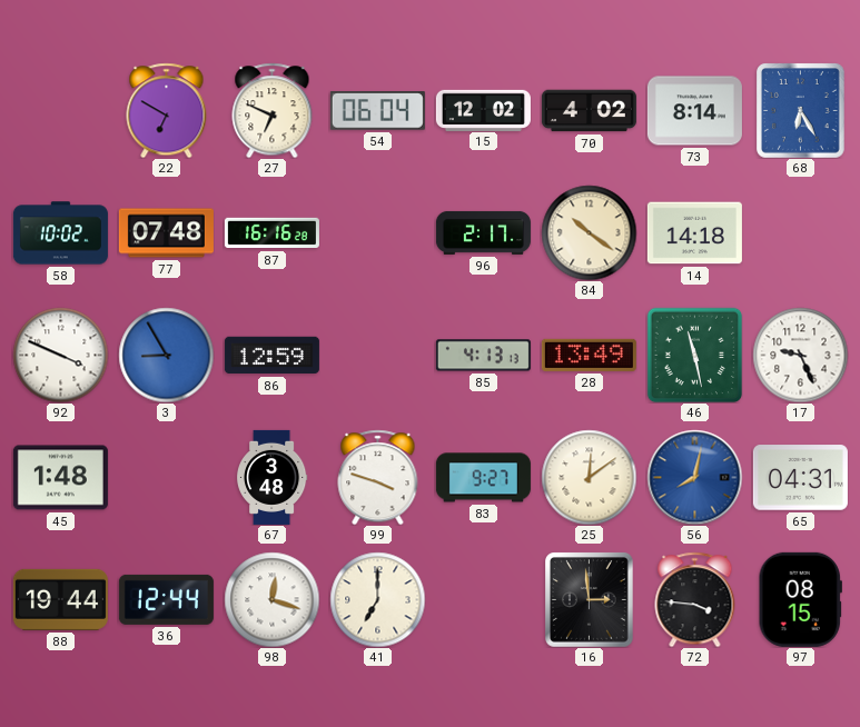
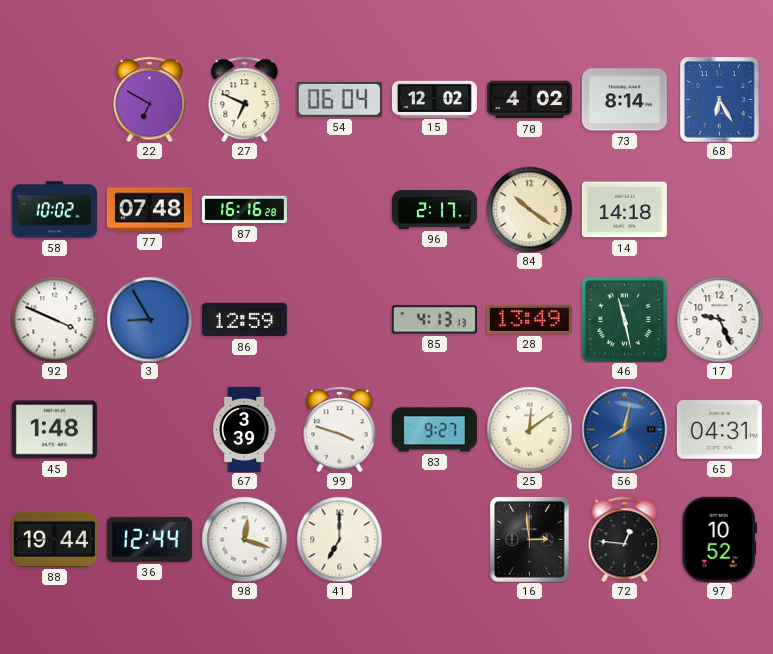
67: 3:48 -> 3:39
72: 3:46 -> 12:46
97: 08:15 -> 10:52
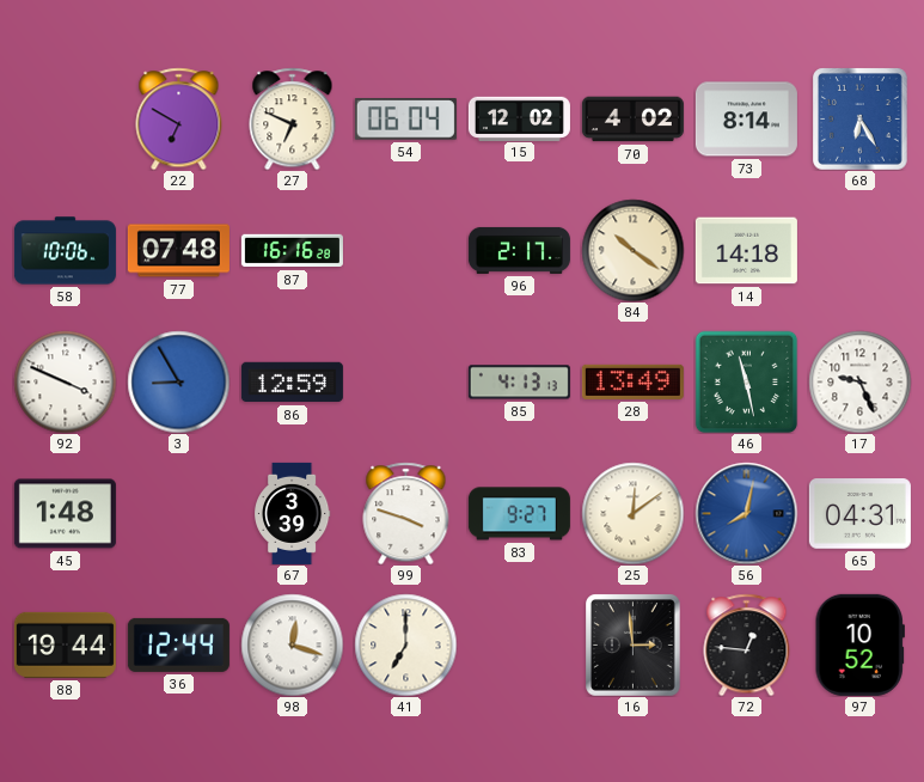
58: 10:02 -> 10:06
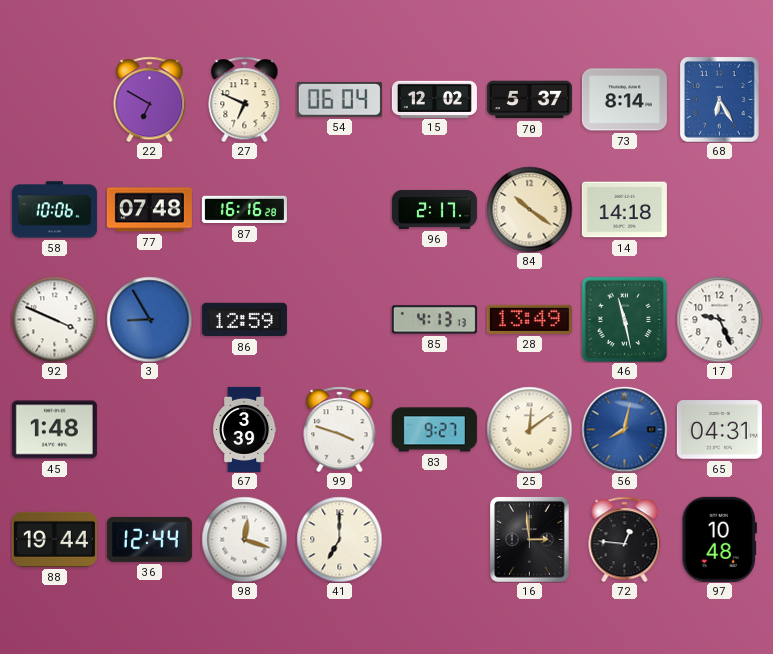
70: 4:02 -> 5:37
97: 10:52 -> 10:48
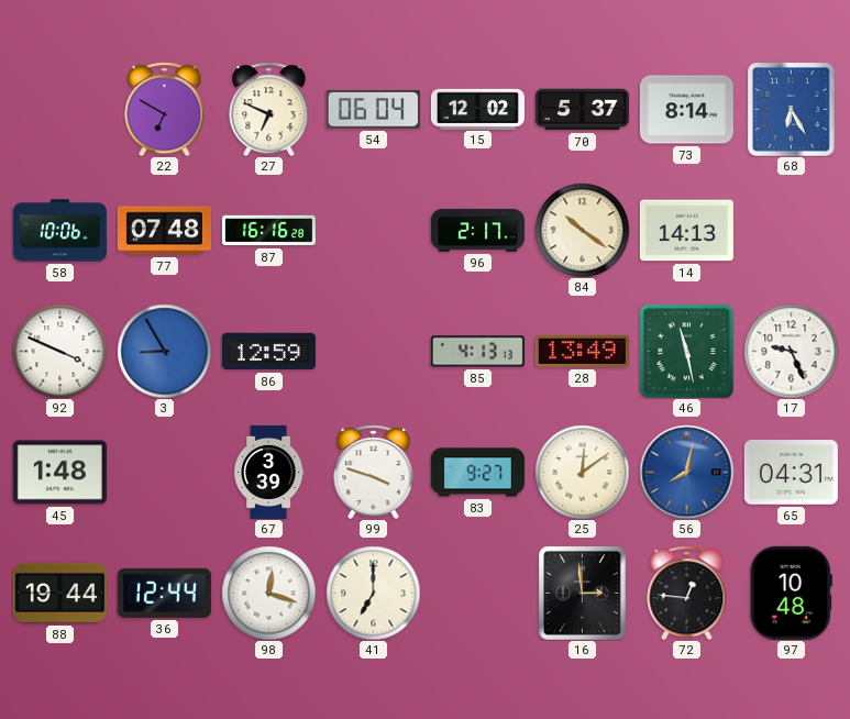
14: 14:18 -> 14:13
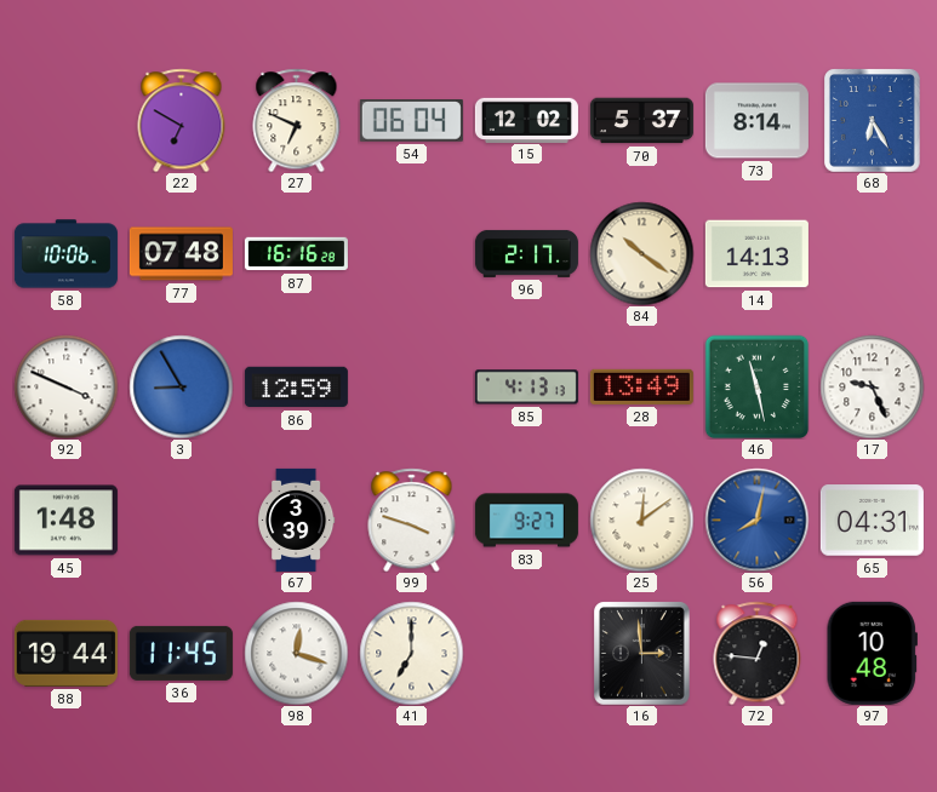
36: 12:44 -> 11:45
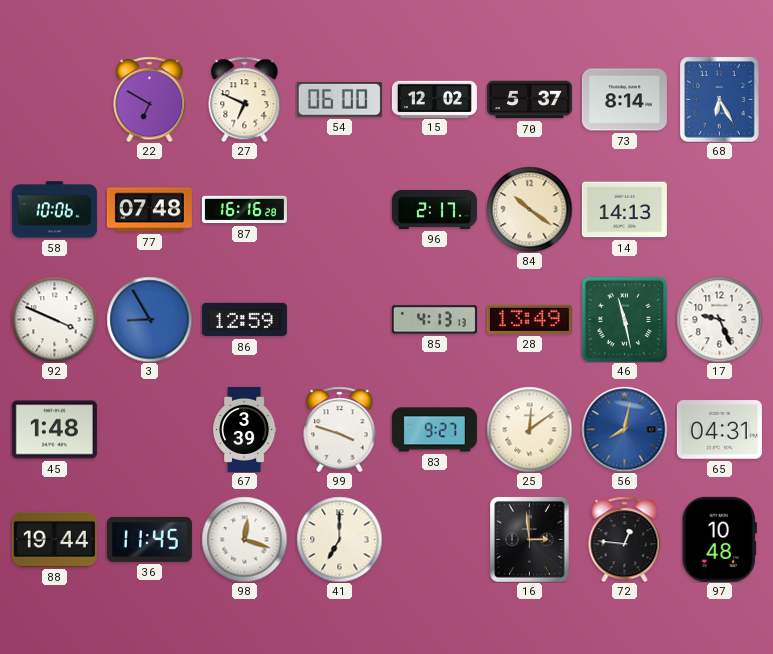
54: 06:04 -> 06:00
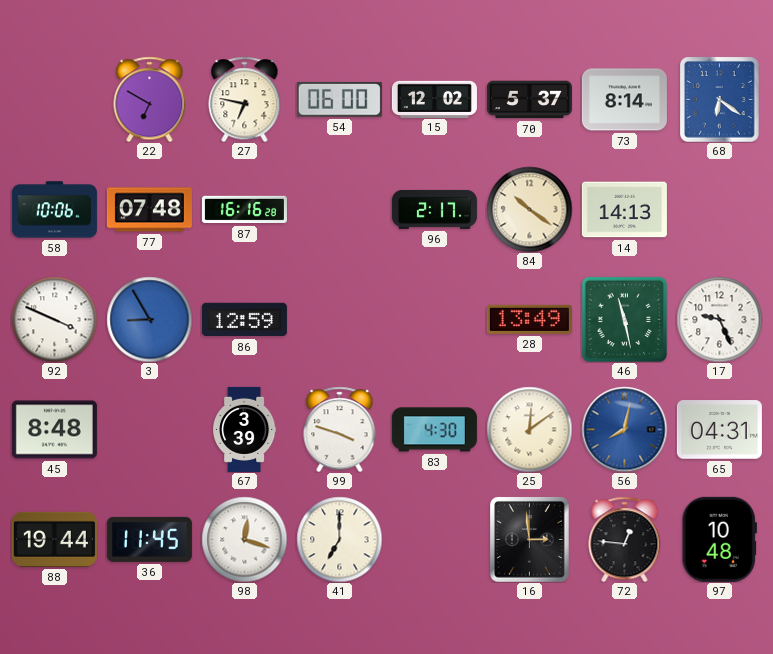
27: 6:49 -> 6:47
68: 6:25 -> 6:21
85: 4:13 -> none
45: 1:48 -> 8:48
83: 9:27 -> 4:30
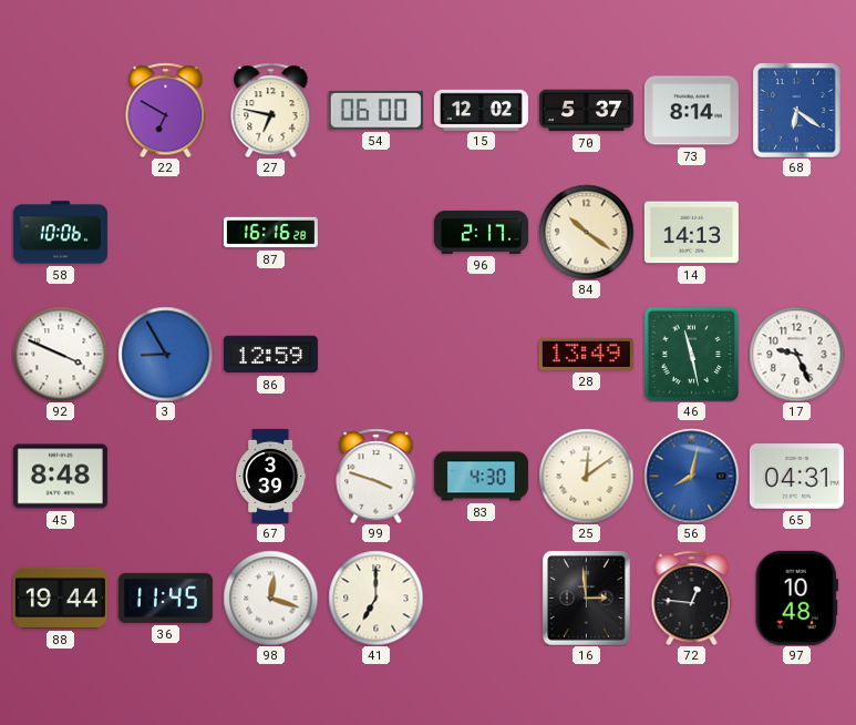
77: 07:48 -> none
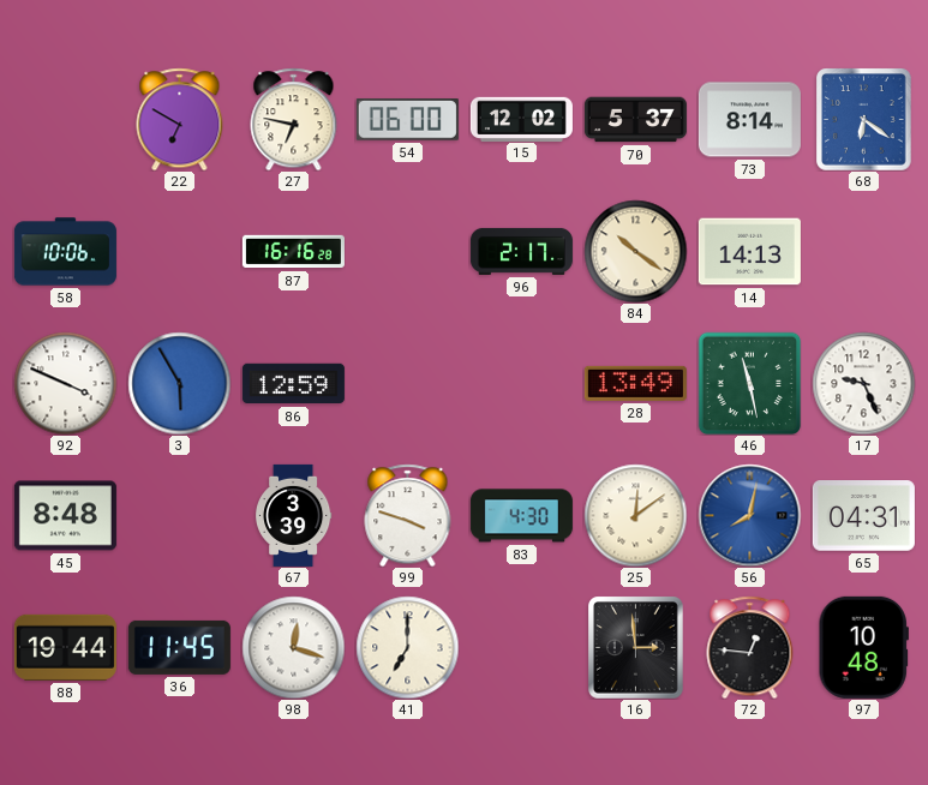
3: 8:55 -> 5:55
